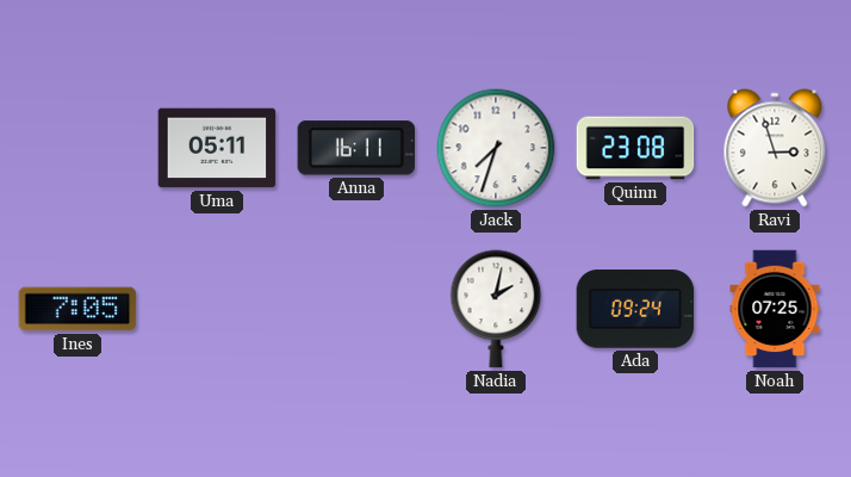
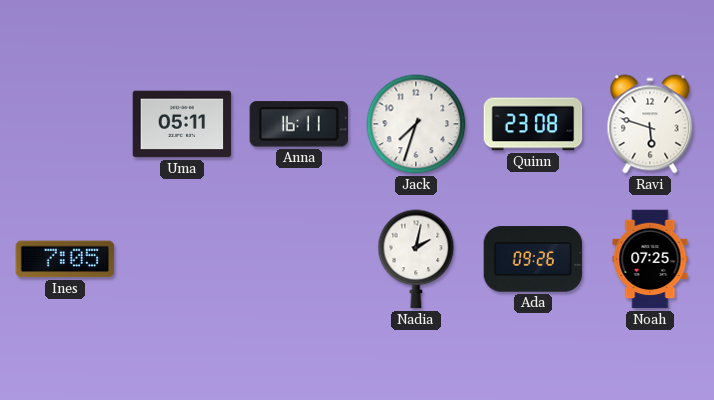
Ravi: 2:57 -> 5:48
Ada: 09:24 -> 09:26
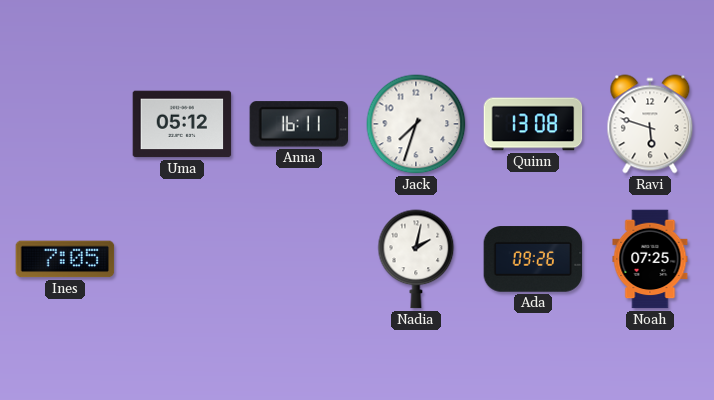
Uma: 05:11 -> 05:12
Quinn: 23:08 -> 13:08
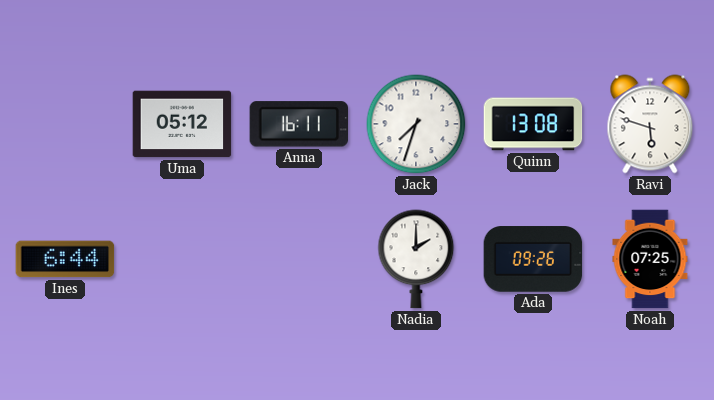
Ines: 7:05 -> 6:44
Nadia: 2:02 -> 2:00
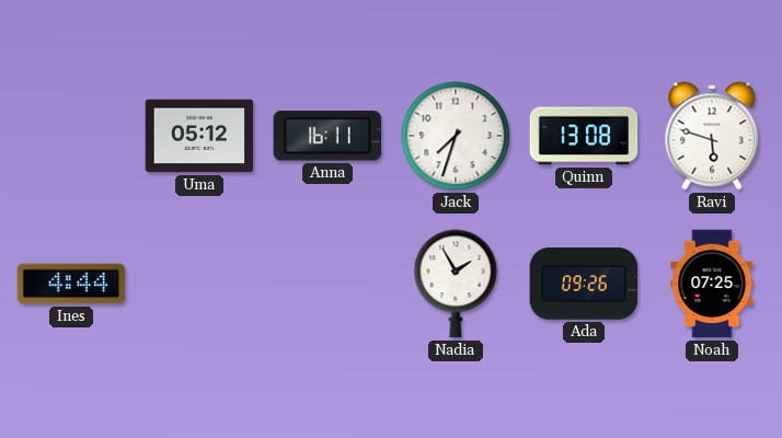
Ines: 6:44 -> 4:44
Nadia: 2:00 -> 1:55
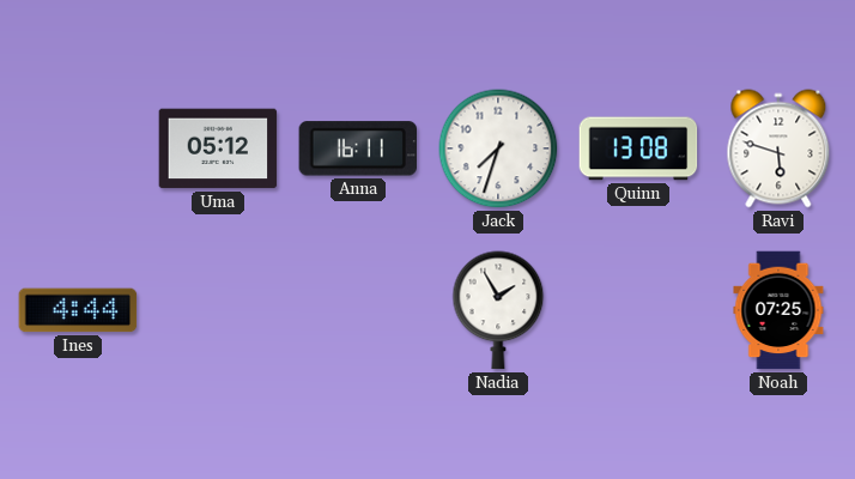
Ada: 09:26 -> none
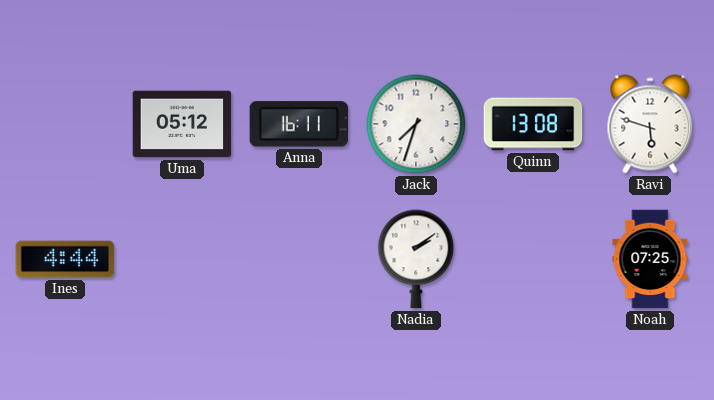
Nadia: 1:55 -> 2:09
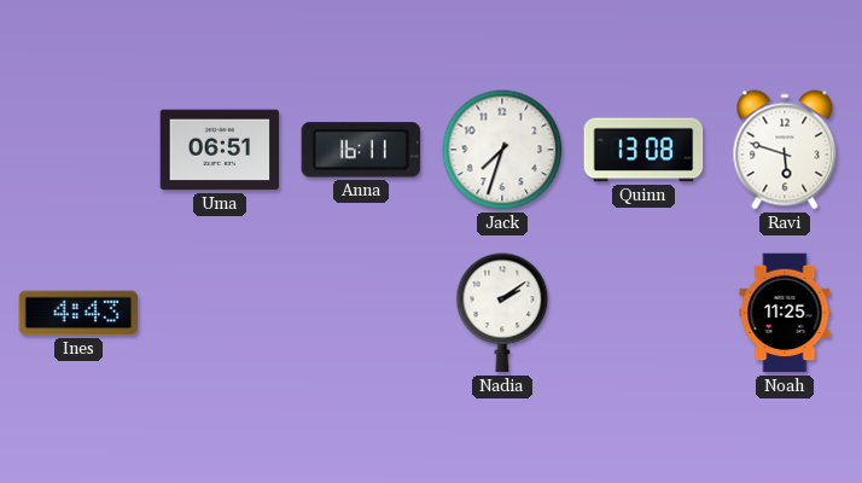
Uma: 05:12 -> 06:51
Ines: 4:44 -> 4:43
Noah: 07:25 -> 11:25
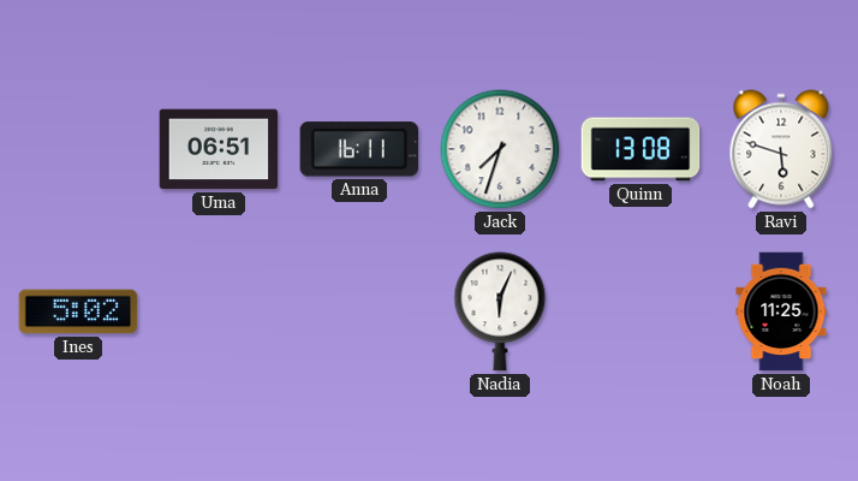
Ines: 4:43 -> 5:02
Nadia: 2:09 -> 6:04
